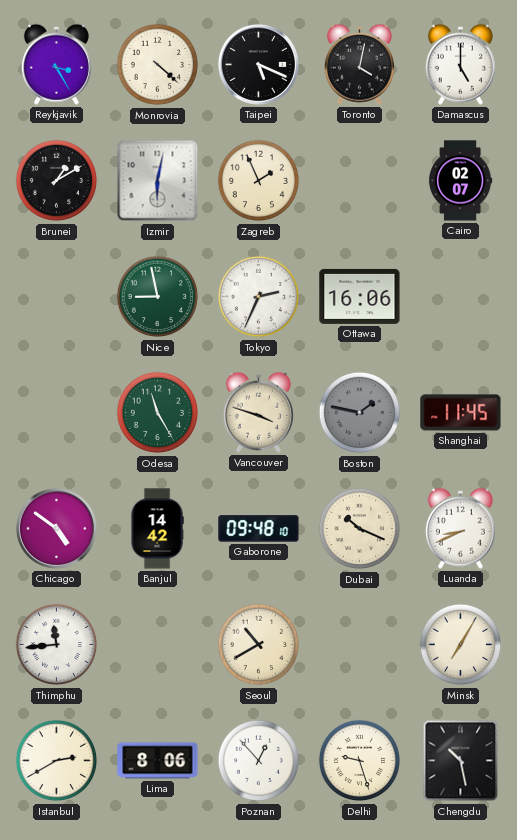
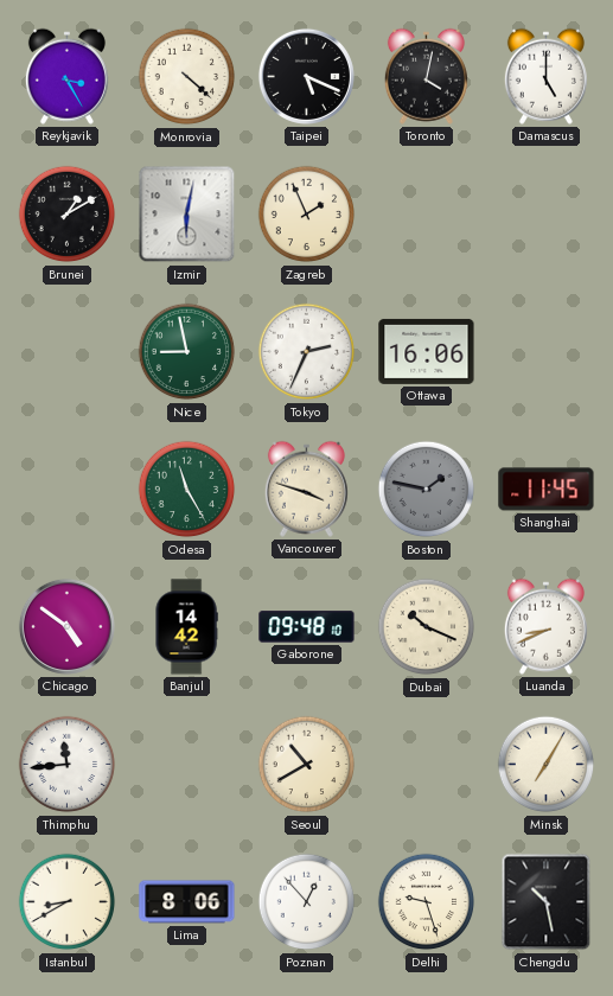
Cairo: 02:07 -> none
Istanbul: 2:40 -> 8:40
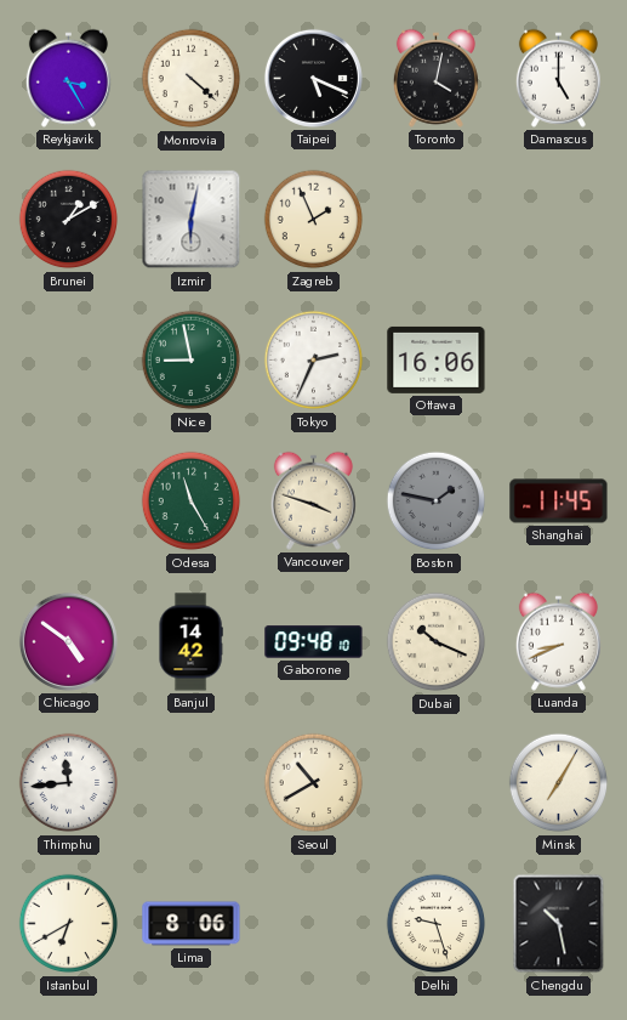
Istanbul: 8:40 -> 6:40
Poznan: 12:53 -> none
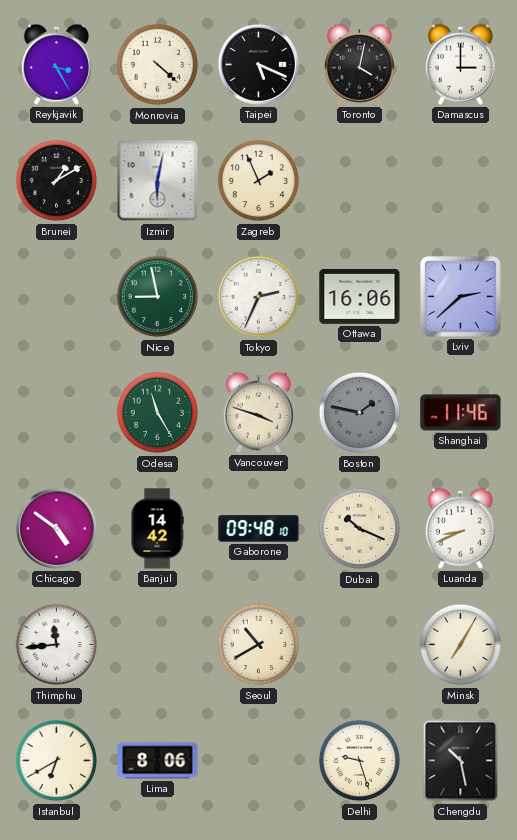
Damascus: 5:00 -> 3:00
Lviv: none -> 2:38
Shanghai: 11:45 -> 11:46
